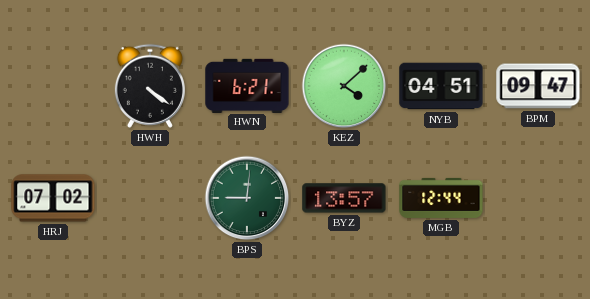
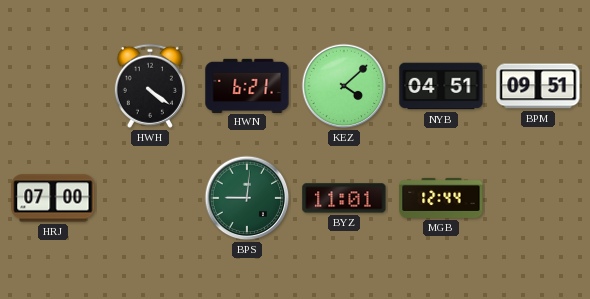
BPM: 09:47 -> 09:51
HRJ: 07:02 -> 07:00
BYZ: 13:57 -> 11:01
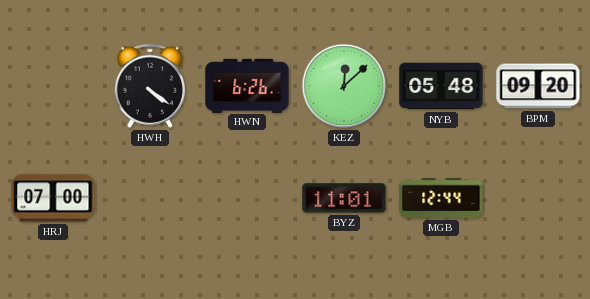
HWN: 6:21 -> 6:26
KEZ: 4:08 -> 12:08
NYB: 04:51 -> 05:48
BPM: 09:51 -> 09:20
BPS: 9:01 -> none
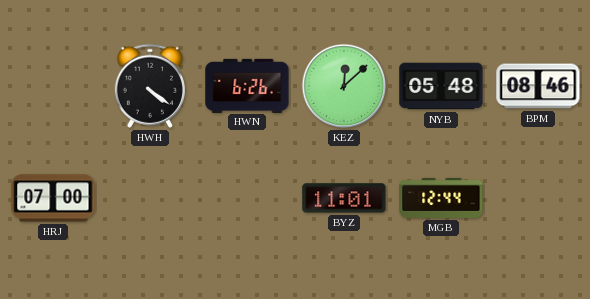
BPM: 09:20 -> 08:46
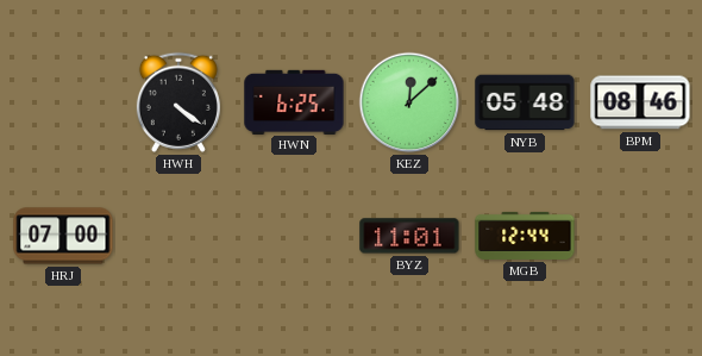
HWN: 6:26 -> 6:25
